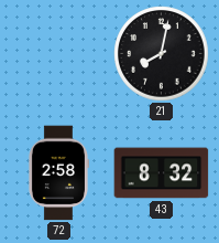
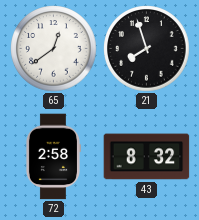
65: none -> 12:39
21: 8:02 -> 7:57
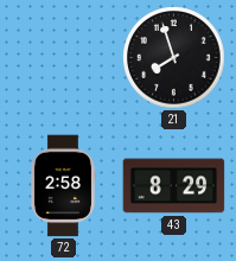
65: 12:39 -> none
43: 8:32 -> 8:29
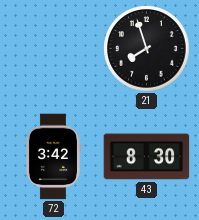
72: 2:58 -> 3:42
43: 8:29 -> 8:30
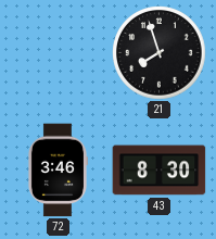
72: 3:42 -> 3:46
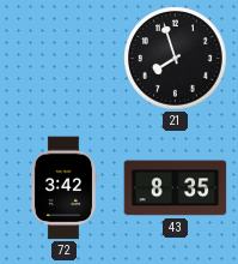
72: 3:46 -> 3:42
43: 8:30 -> 8:35
